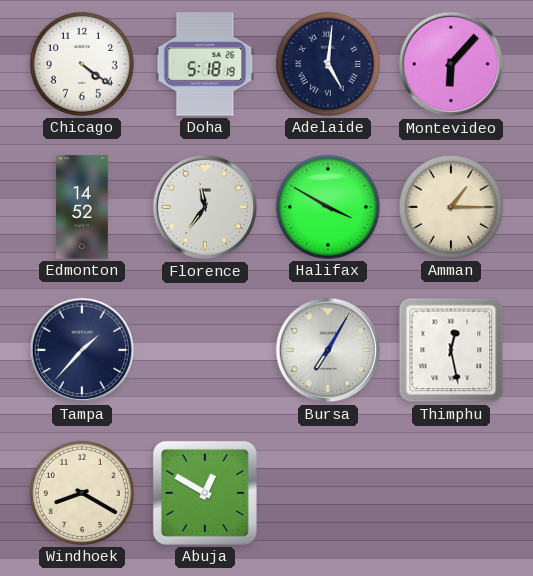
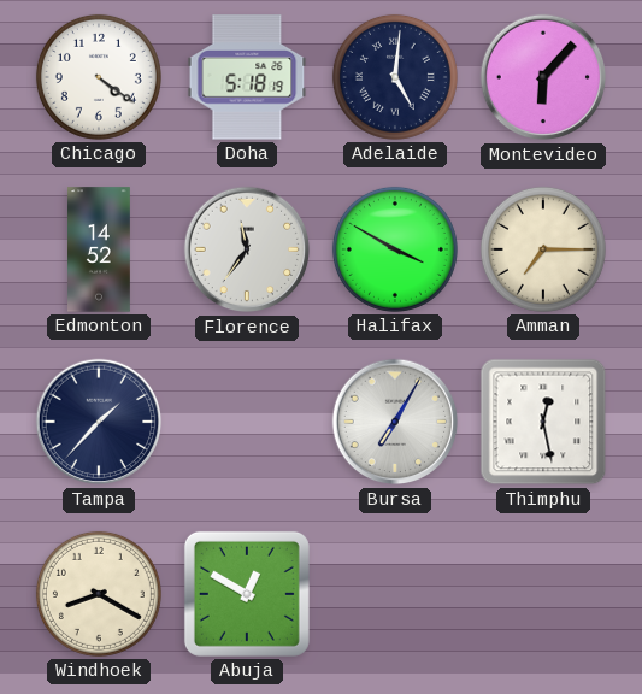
Amman: 1:15 -> 7:15
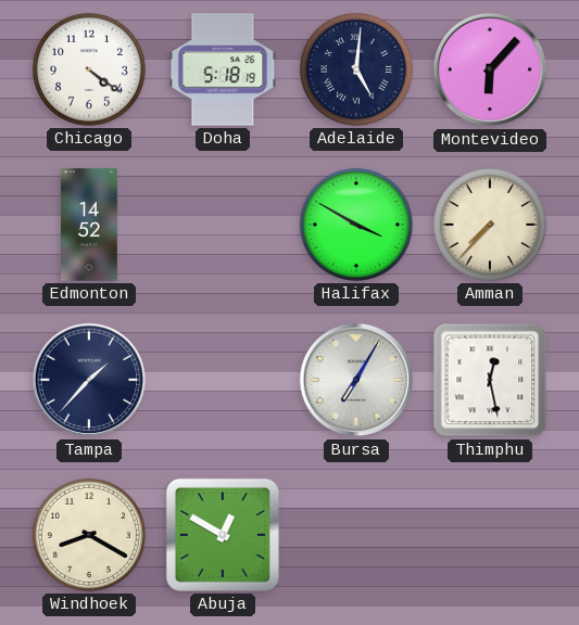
Florence: 11:36 -> none
Amman: 7:15 -> 7:37
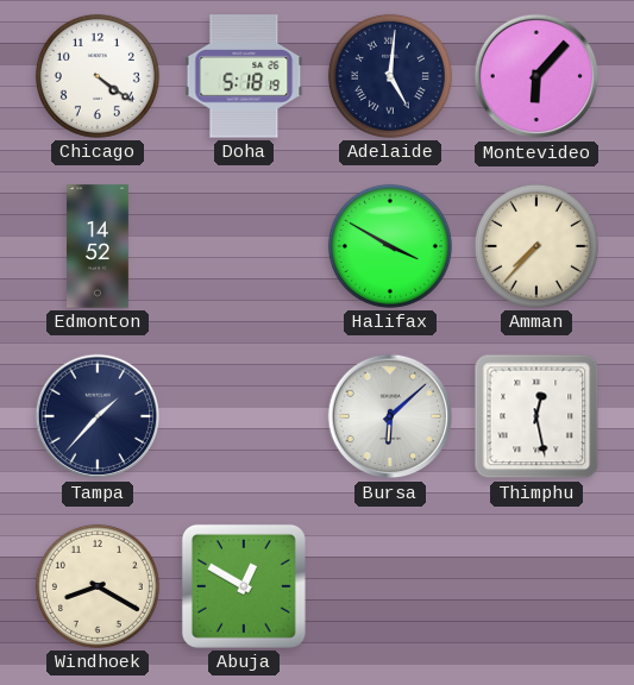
Bursa: 7:05 -> 6:08
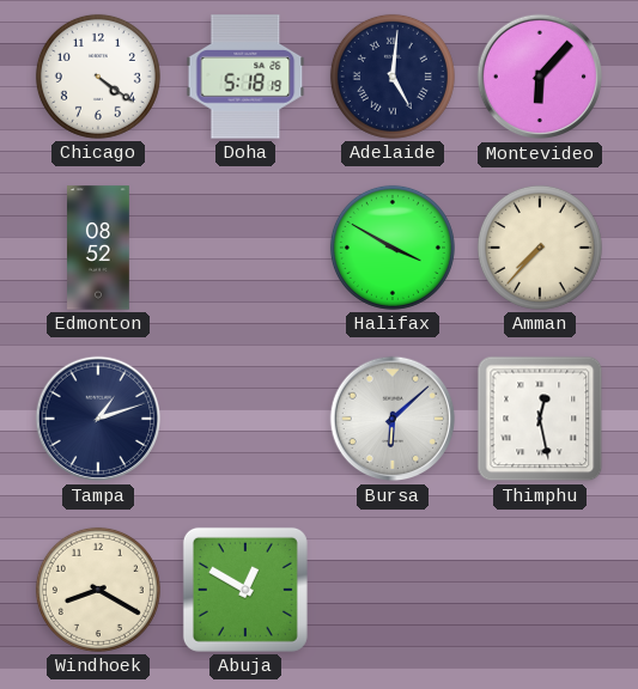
Edmonton: 14:52 -> 08:52
Tampa: 1:37 -> 1:12
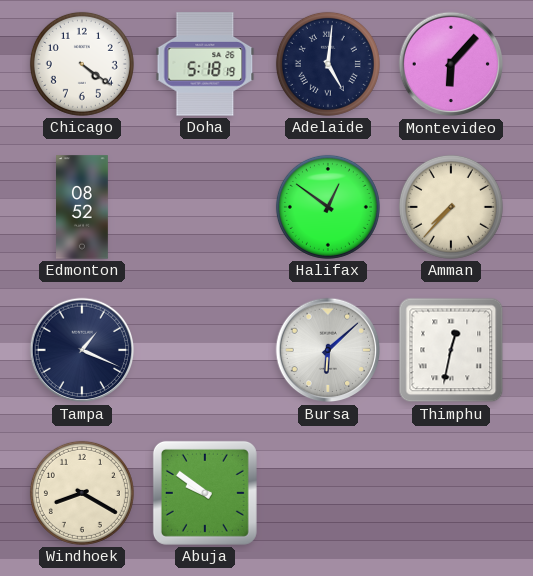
Halifax: 3:50 -> 12:51
Tampa: 1:12 -> 1:19
Thimphu: 12:28 -> 12:32
Abuja: 12:50 -> 9:51
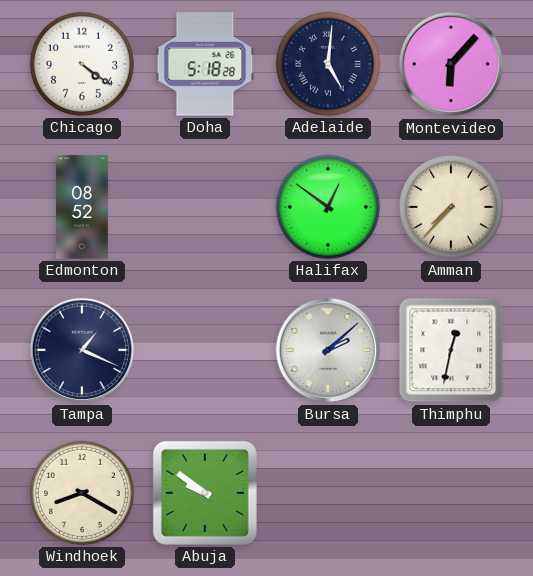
Doha: 5:18:19 -> 5:18:28
Bursa: 6:08 -> 2:08
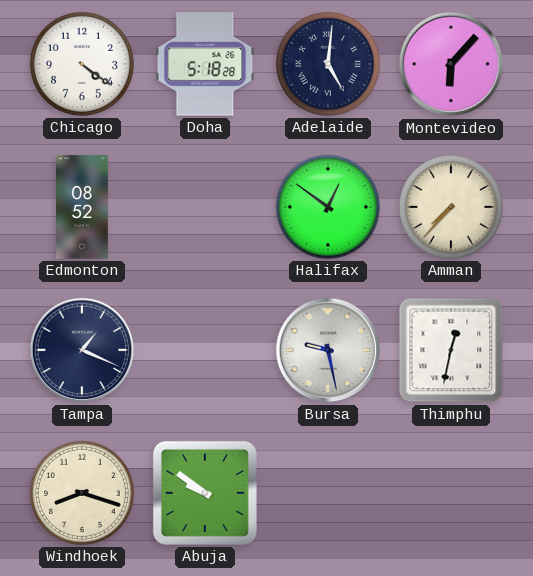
Bursa: 2:08 -> 9:28
Windhoek: 8:20 -> 8:18
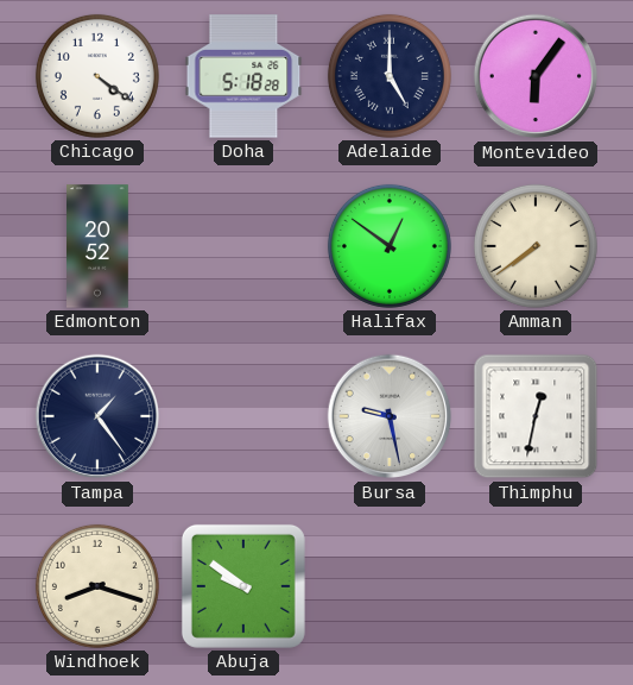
Adelaide: 5:01 -> 5:00
Montevideo: 6:07 -> 6:06
Edmonton: 08:52 -> 20:52
Amman: 7:37 -> 7:39
Tampa: 1:19 -> 1:24
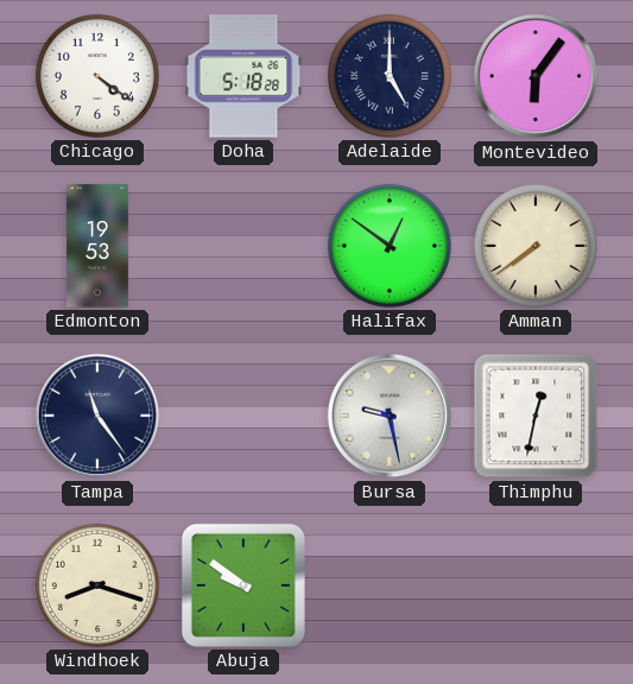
Edmonton: 20:52 -> 19:53
Tampa: 1:24 -> 11:24
